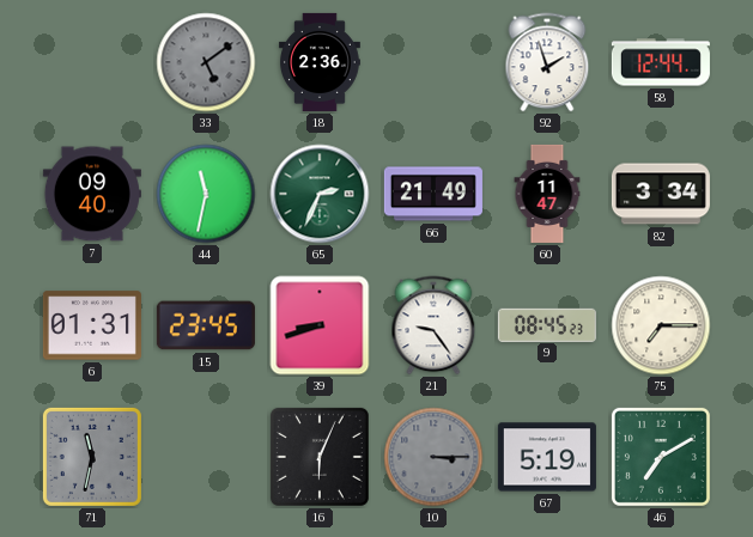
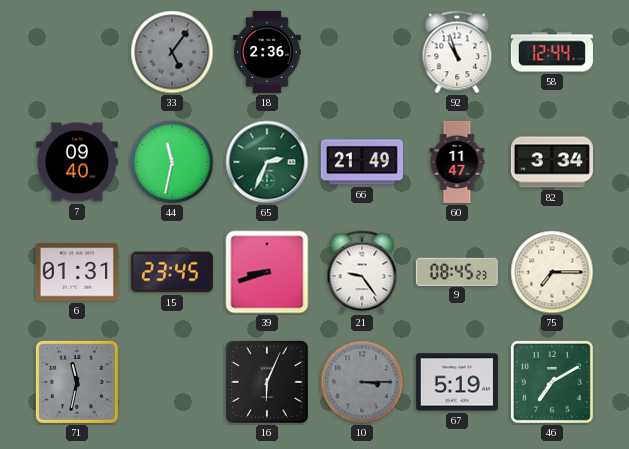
33: 5:09 -> 5:06
92: 1:57 -> 10:57
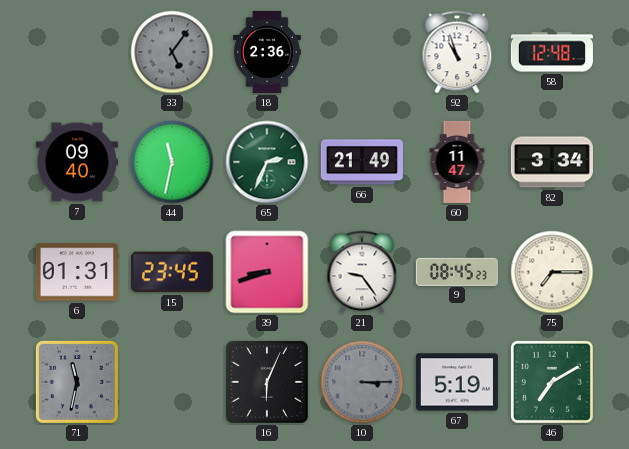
58: 12:44 -> 12:48
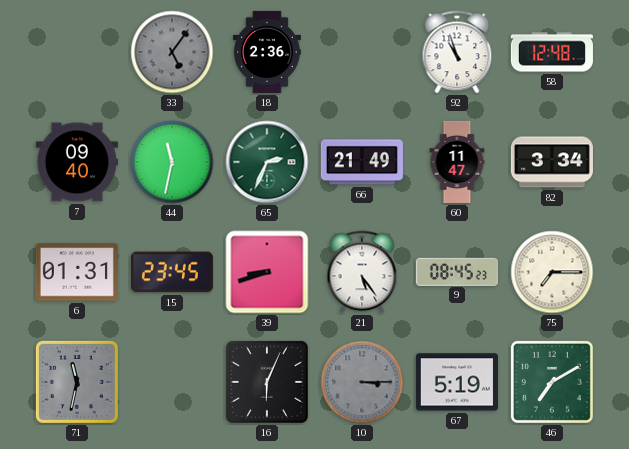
21: 9:24 -> 5:24
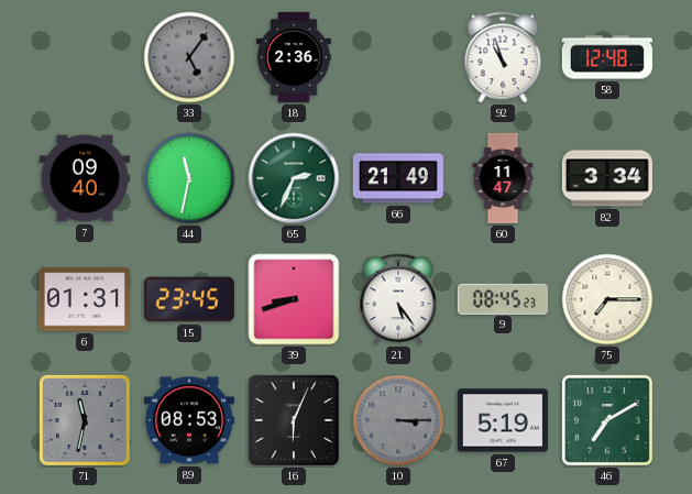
89: none -> 08:53
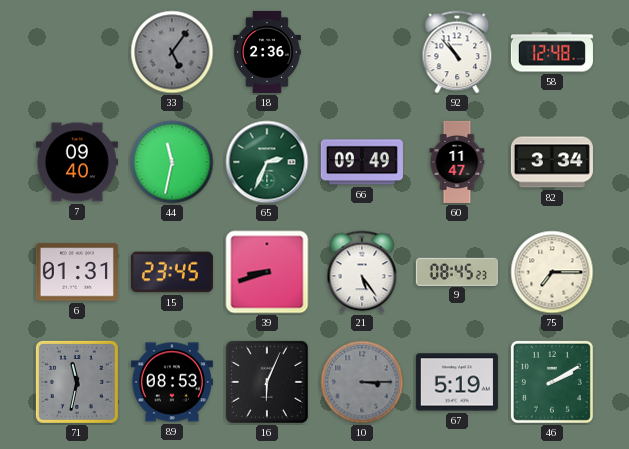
92: 10:57 -> 10:53
66: 21:49 -> 09:49
46: 7:10 -> 2:10
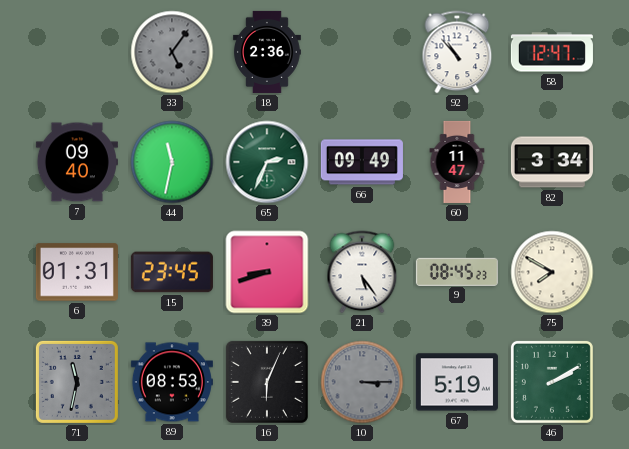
58: 12:48 -> 12:47
75: 7:15 -> 7:50
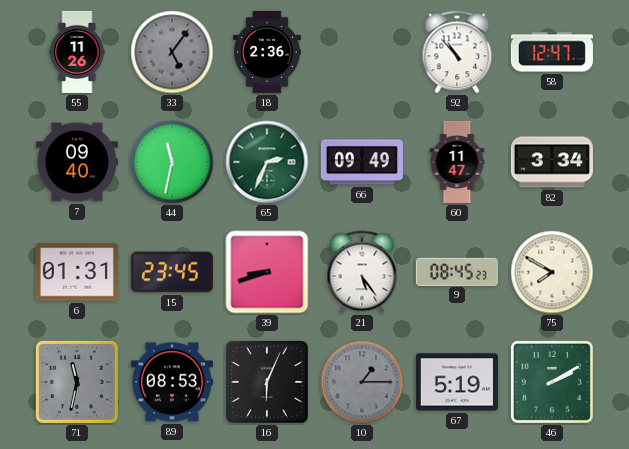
55: none -> 11:26
10: 3:15 -> 1:15
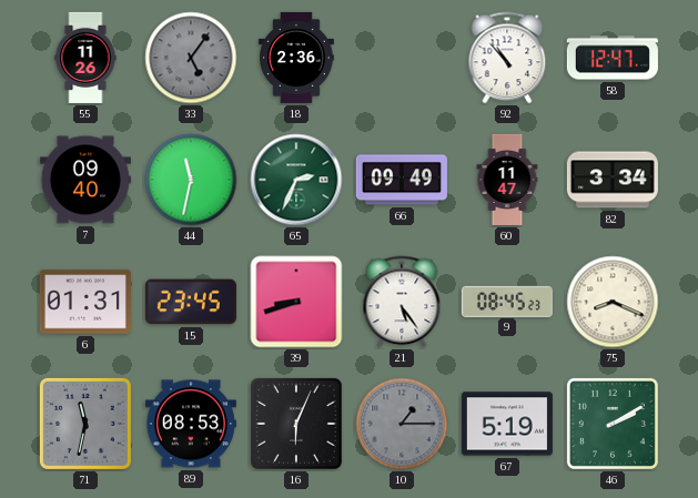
75: 7:50 -> 8:19
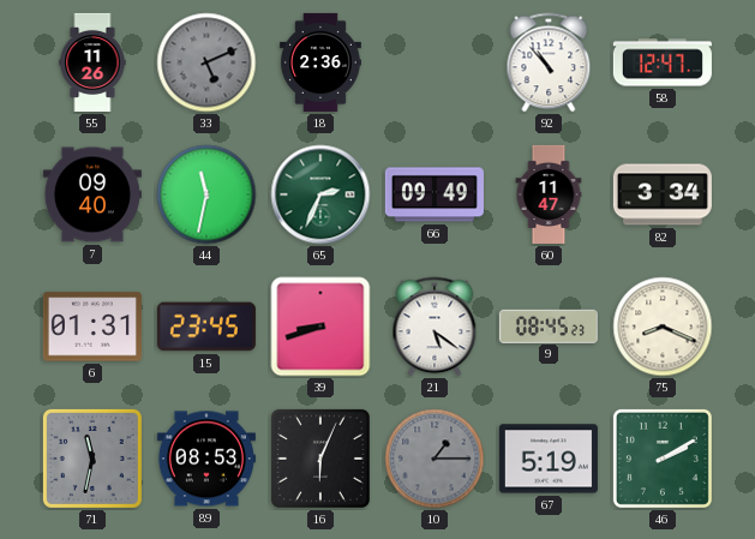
33: 5:06 -> 5:11
21: 5:24 -> 5:21
